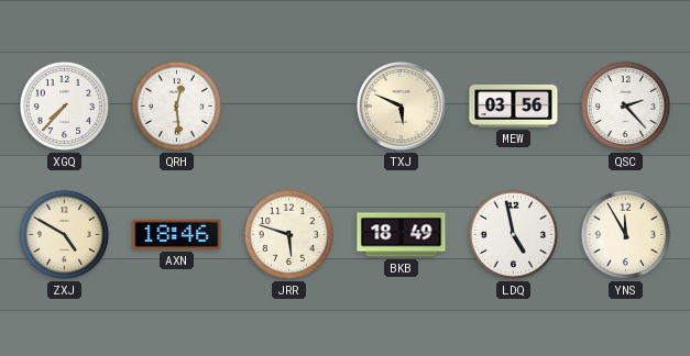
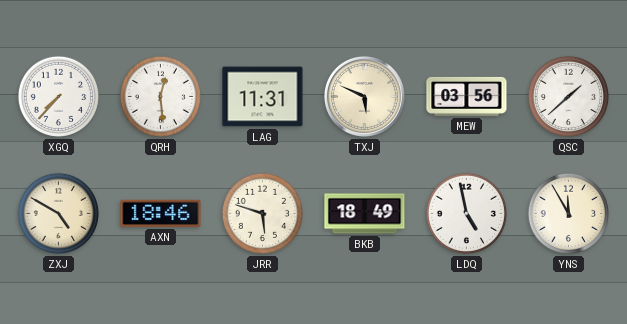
LAG: none -> 11:31
QSC: 2:23 -> 1:38
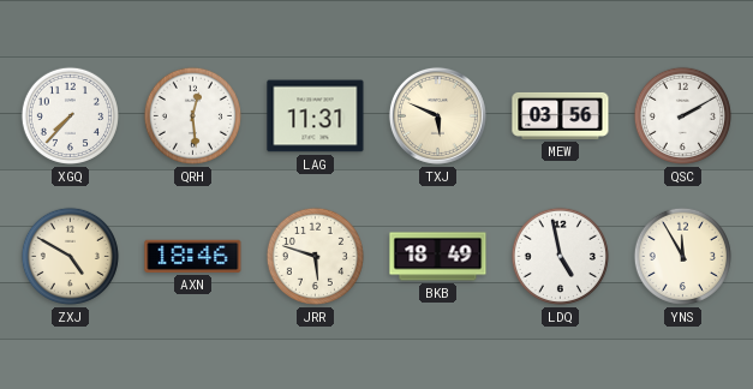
QSC: 1:38 -> 2:10
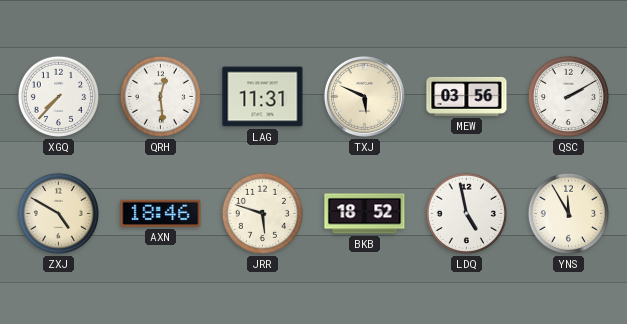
BKB: 18:49 -> 18:52
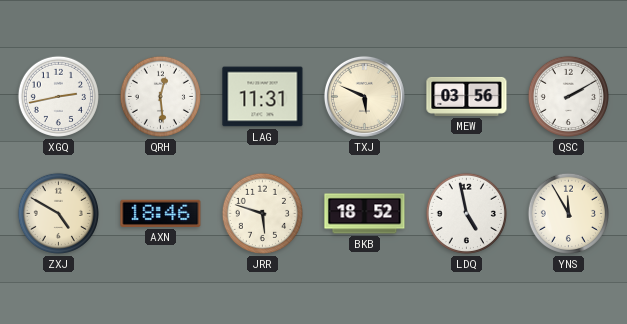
XGQ: 7:37 -> 2:43
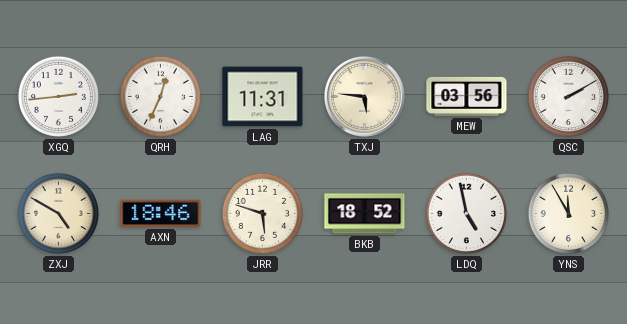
XGQ: 2:43 -> 2:44
QRH: 12:29 -> 12:34
TXJ: 5:49 -> 5:46
